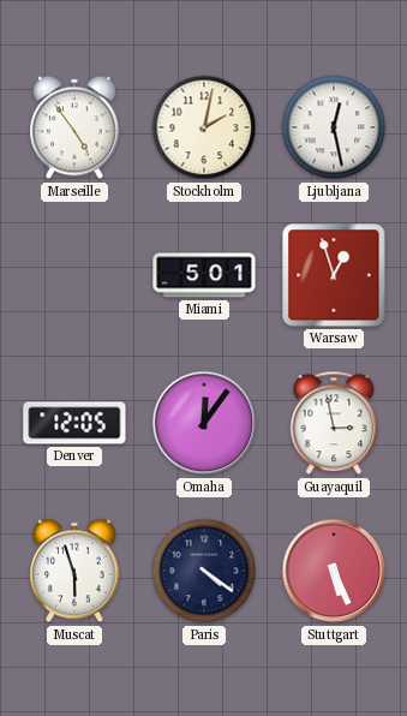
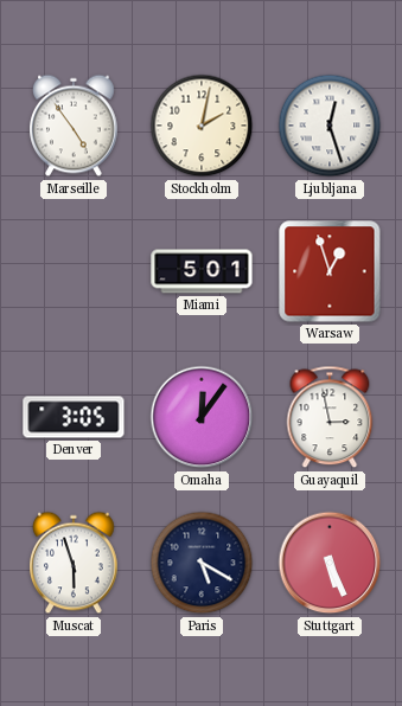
Ljubljana: 12:28 -> 12:27
Denver: 12:05 -> 3:05
Paris: 4:21 -> 5:20
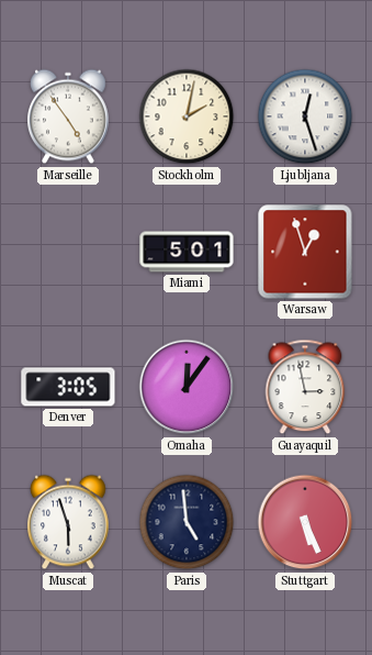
Paris: 5:20 -> 4:59
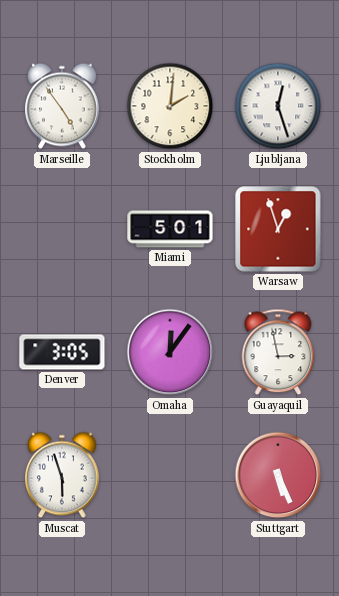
Stockholm: 2:02 -> 2:01
Paris: 4:59 -> none
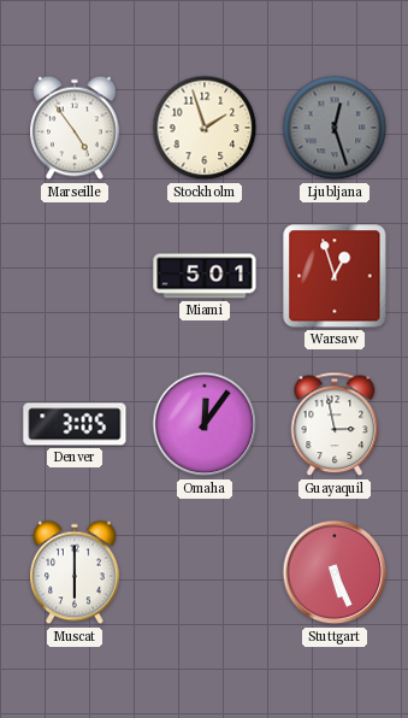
Stockholm: 2:01 -> 1:57
Ljubljana dial: white -> grey
Muscat: 5:57 -> 6:00
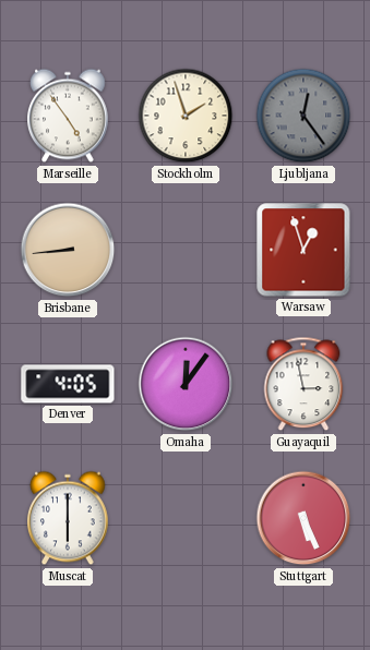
Ljubljana: 12:27 -> 12:24
Brisbane: none -> 8:44
Miami: 5:01 -> none
Denver: 3:05 -> 4:05
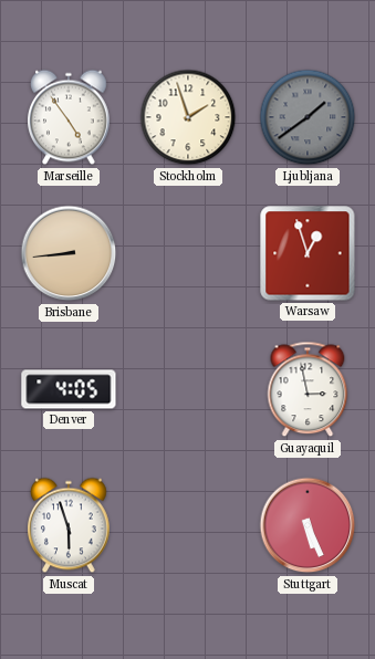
Ljubljana: 12:24 -> 1:39
Omaha: 12:06 -> none
Muscat: 6:00 -> 5:57
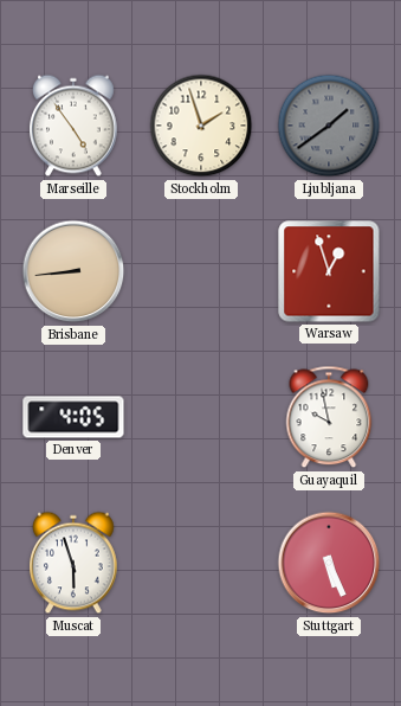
Guayaquil: 2:58 -> 9:58
